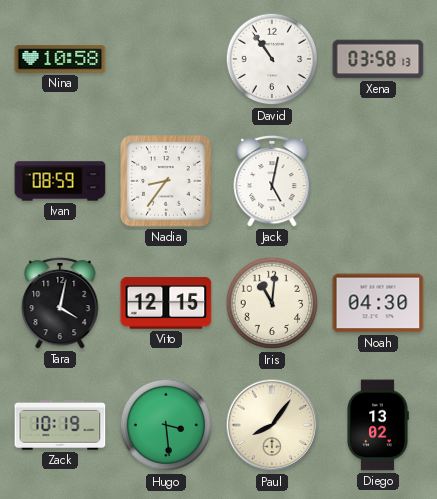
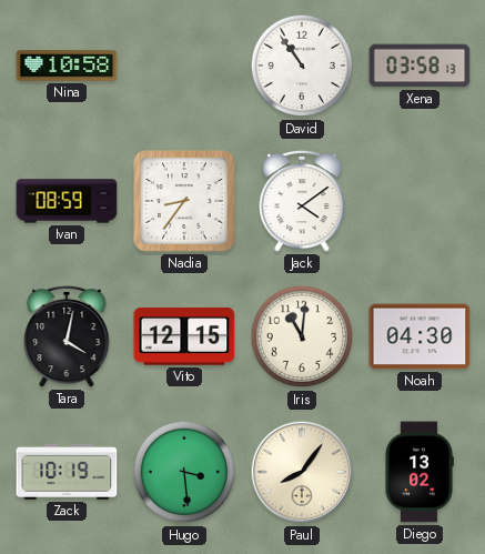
Jack: 5:02 -> 4:09
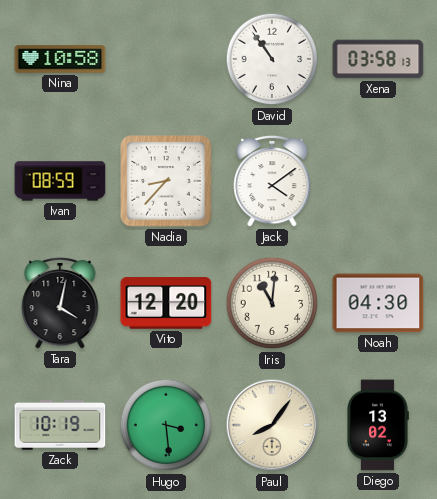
Nadia: 8:36 -> 8:37
Vito: 12:15 -> 12:20
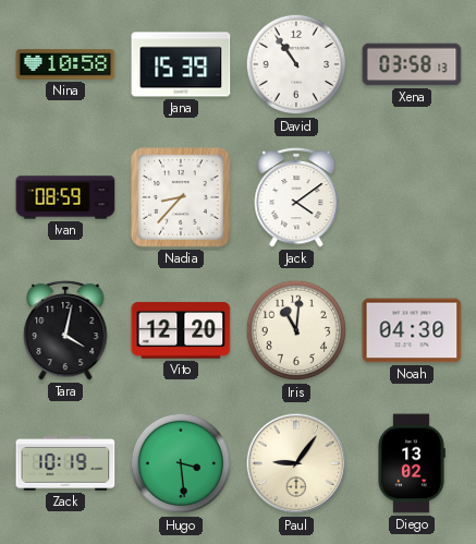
Jana: none -> 15:39
Paul: 8:06 -> 9:06
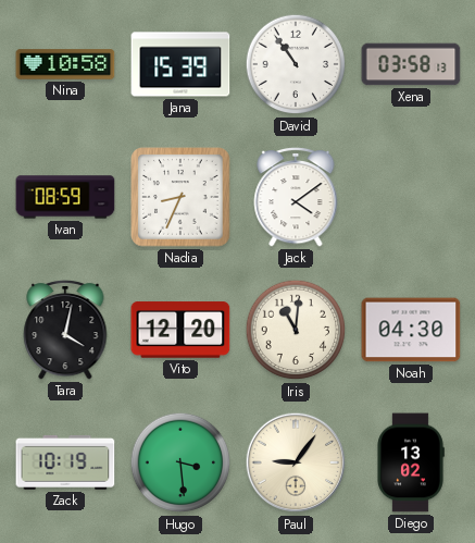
Nadia: 8:37 -> 8:34
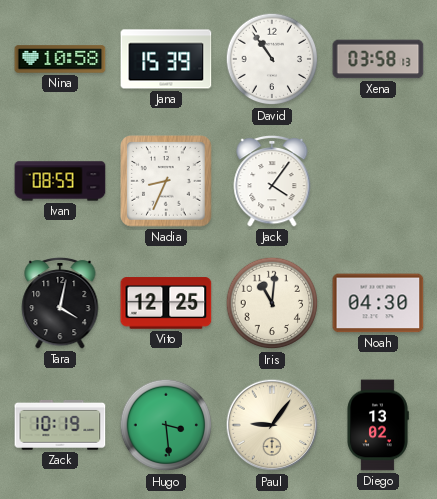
Jack: 4:09 -> 4:06
Vito: 12:20 -> 12:25
